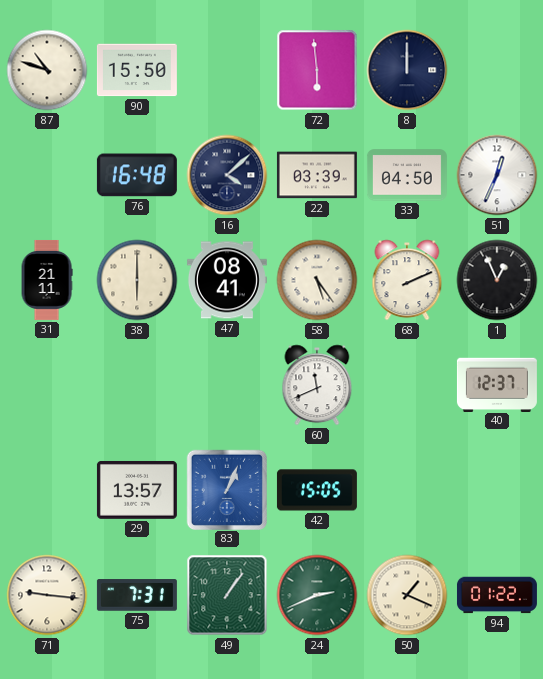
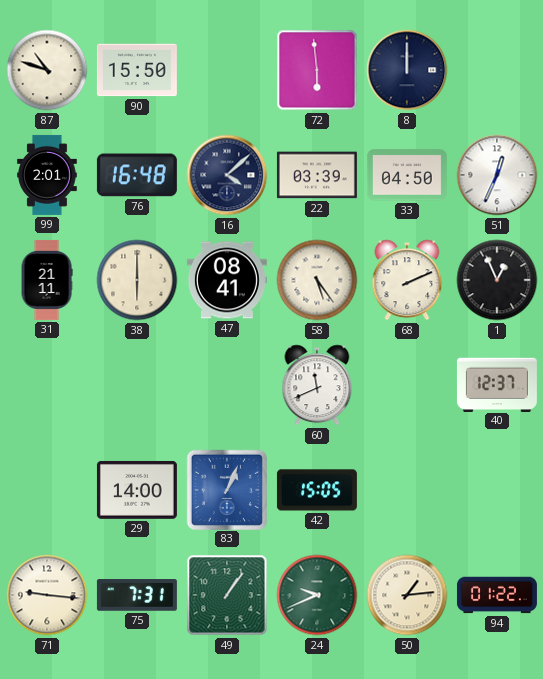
99: none -> 2:01
29: 13:57 -> 14:00
24: 2:41 -> 9:41
50: 1:19 -> 1:14
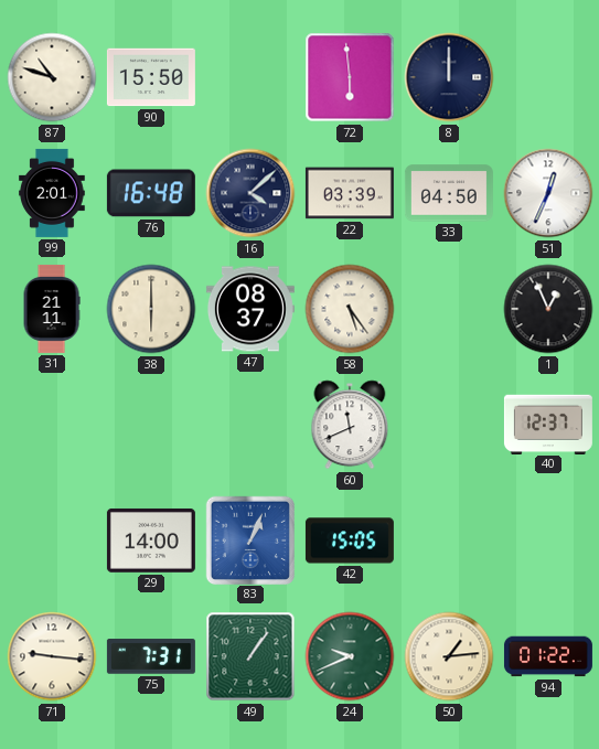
47: 08:41 -> 08:37
68: 2:11 -> none
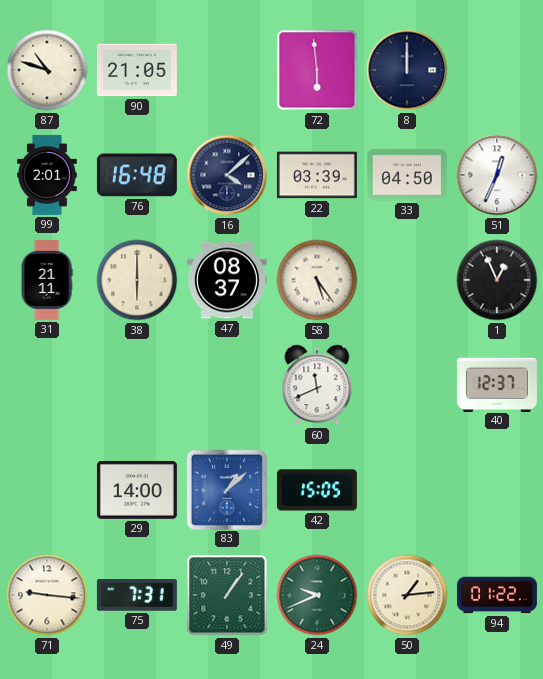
90: 15:50 -> 21:05
83: 1:04 -> 1:08
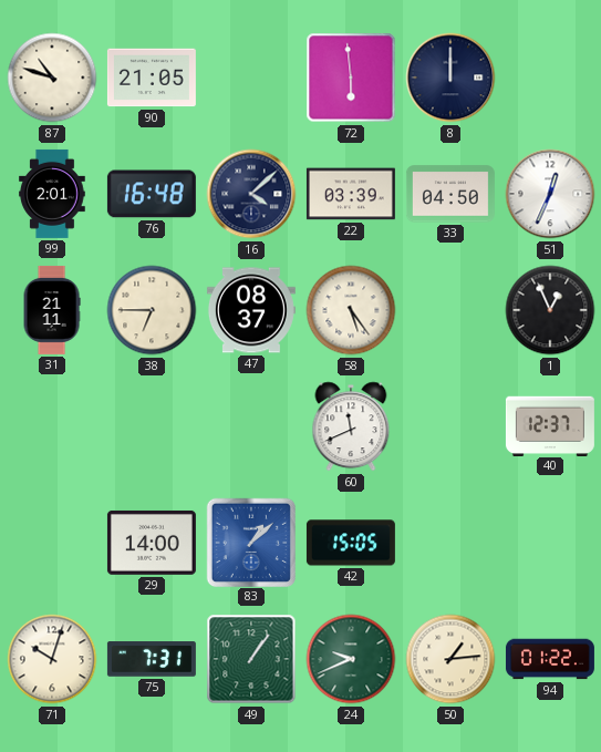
38: 6:00 -> 6:45
71: 9:16 -> 10:03
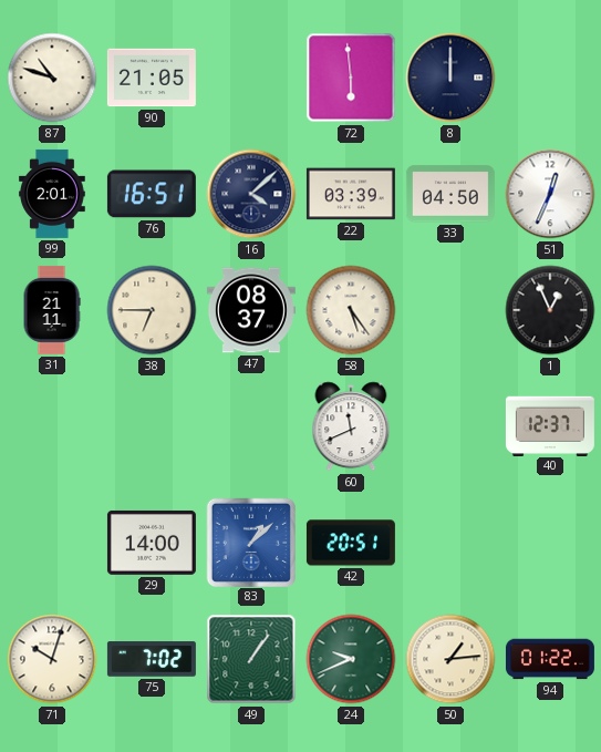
76: 16:48 -> 16:51
42: 15:05 -> 20:51
75: 7:31 -> 7:02
